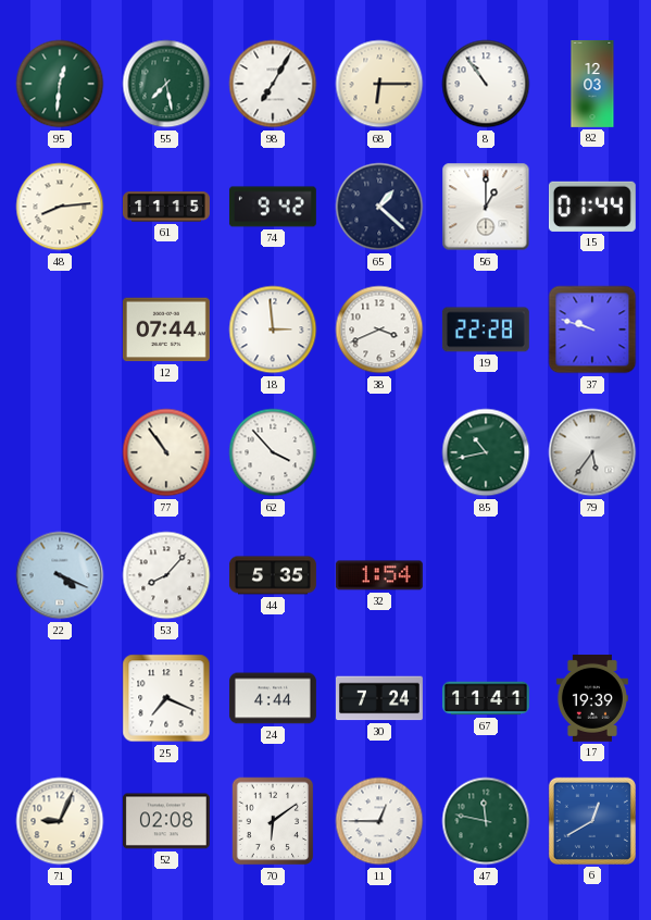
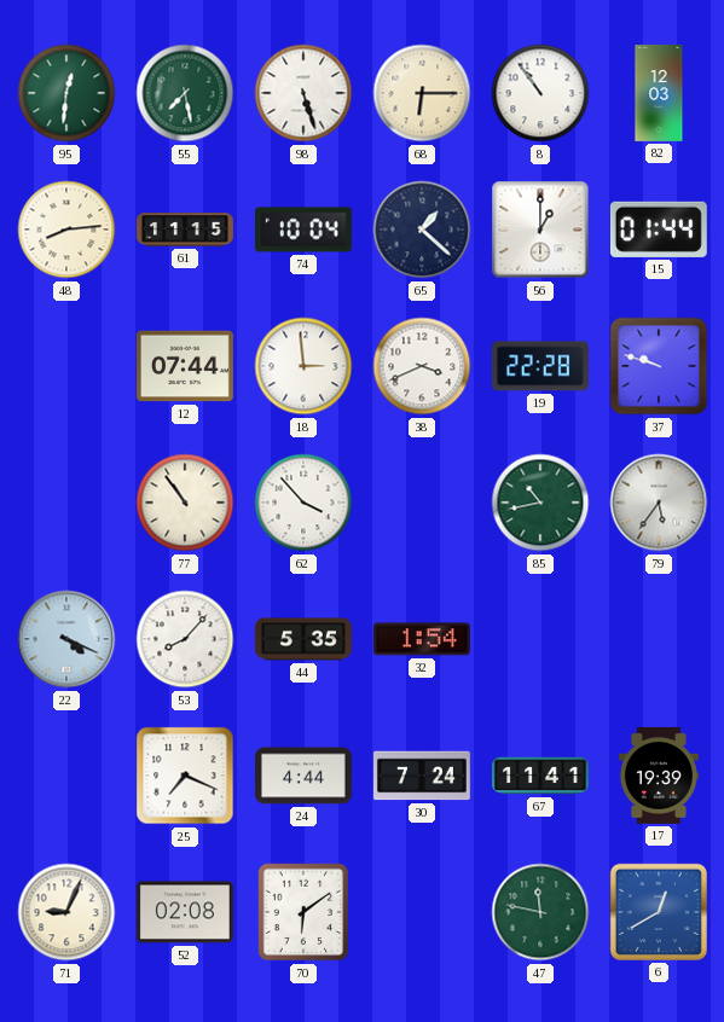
98: 7:05 -> 5:27
74: 9:42 -> 10:04
11: 12:45 -> none
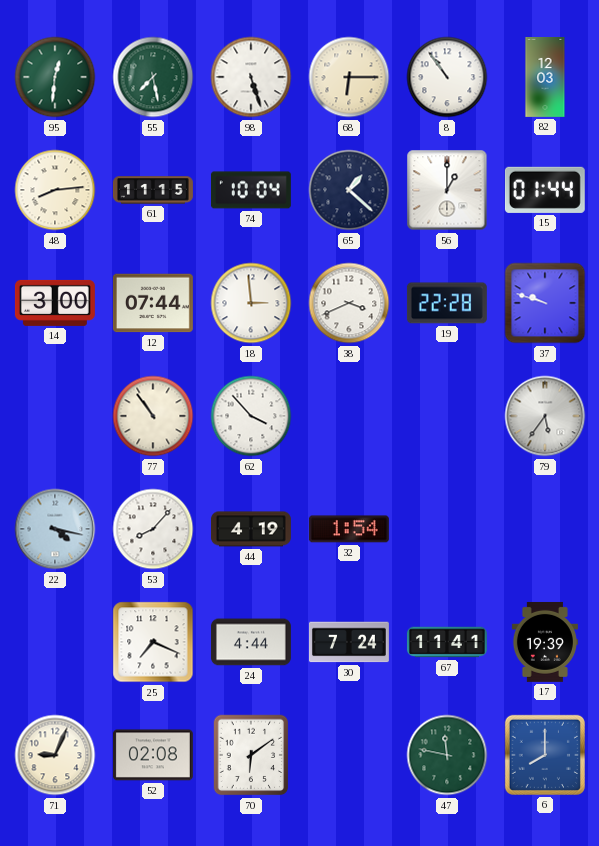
14: none -> 3:00
85: 10:43 -> none
22: 4:19 -> 4:17
44: 5:35 -> 4:19
6: 12:40 -> 8:00
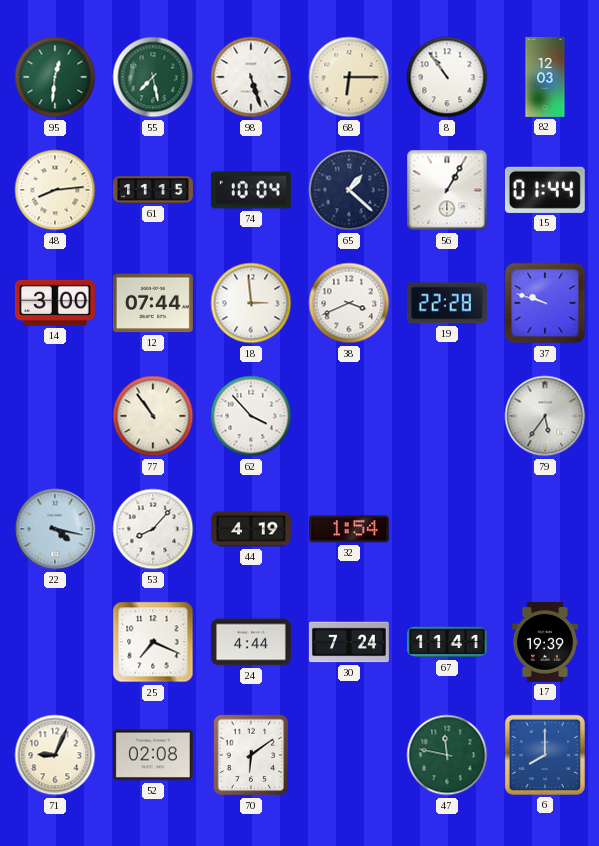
56: 1:00 -> 1:05
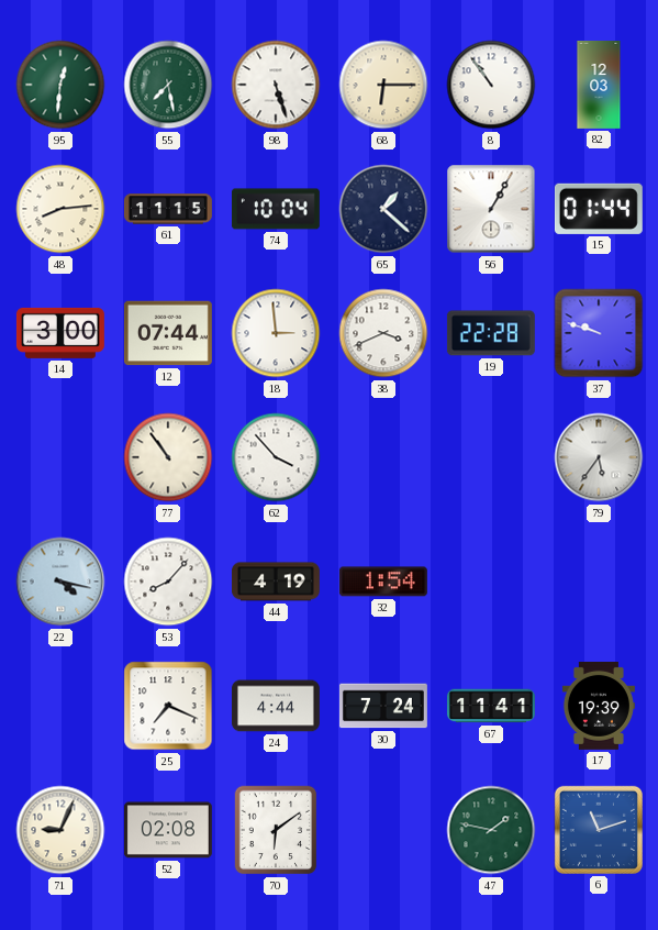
47: 11:47 -> 1:47
6: 8:00 -> 11:12
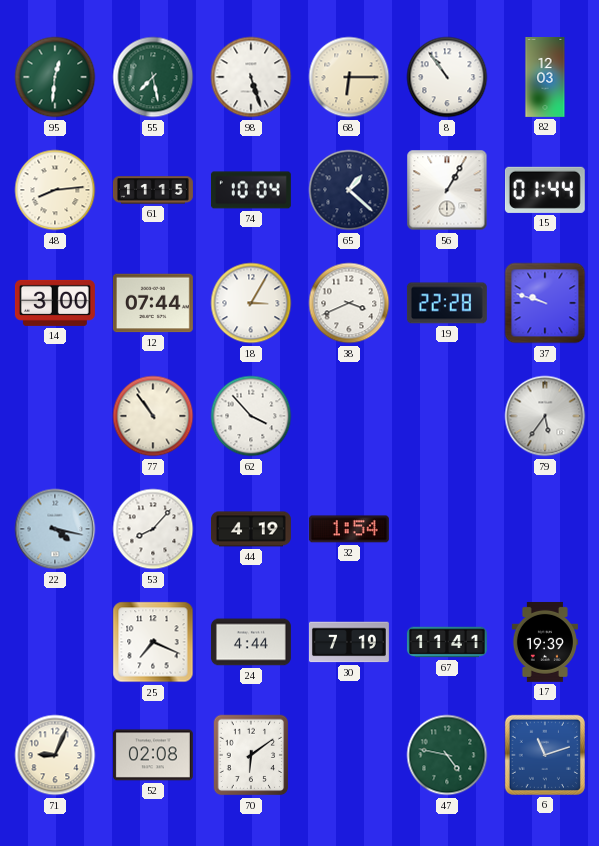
18: 2:59 -> 3:05
30: 7:24 -> 7:19
47: 1:47 -> 4:47
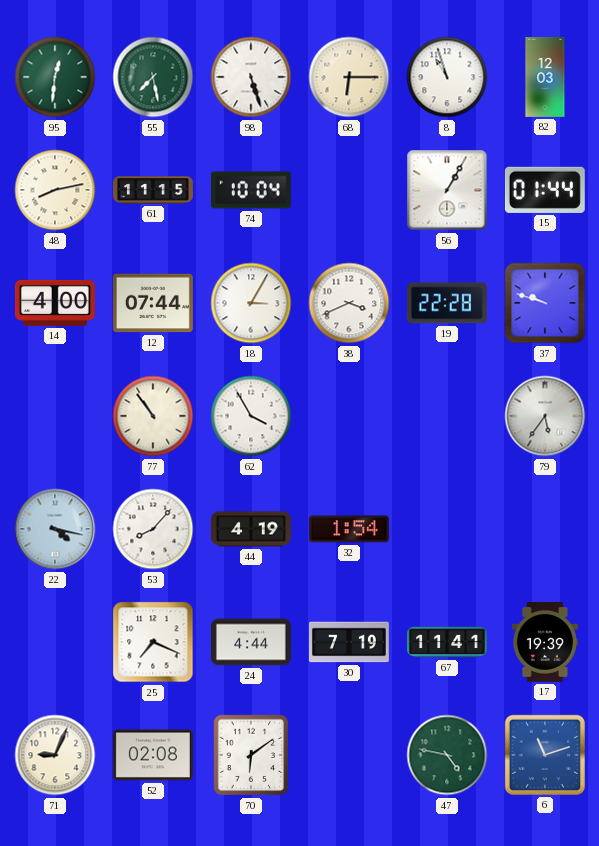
8: 10:54 -> 10:57
48: 8:14 -> 8:13
65: 1:22 -> none
14: 3:00 -> 4:00
62: 3:53 -> 3:55
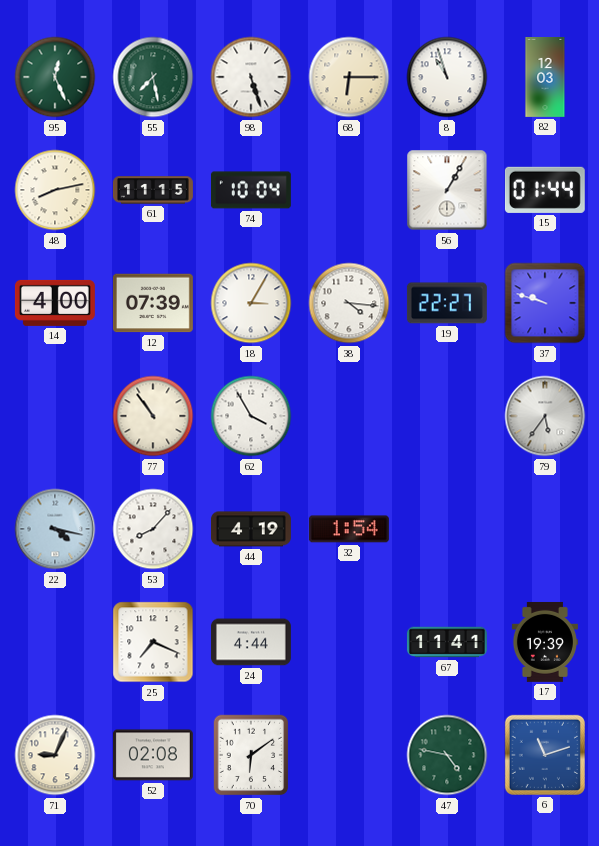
95: 12:31 -> 12:26
12: 07:44 -> 07:39
38: 3:41 -> 4:16
19: 22:28 -> 22:27
30: 7:19 -> none
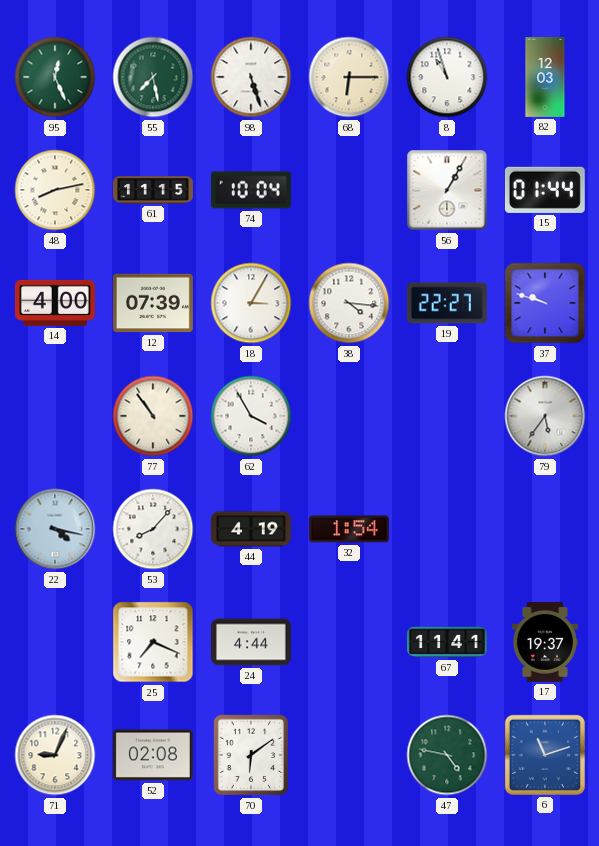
17: 19:39 -> 19:37
